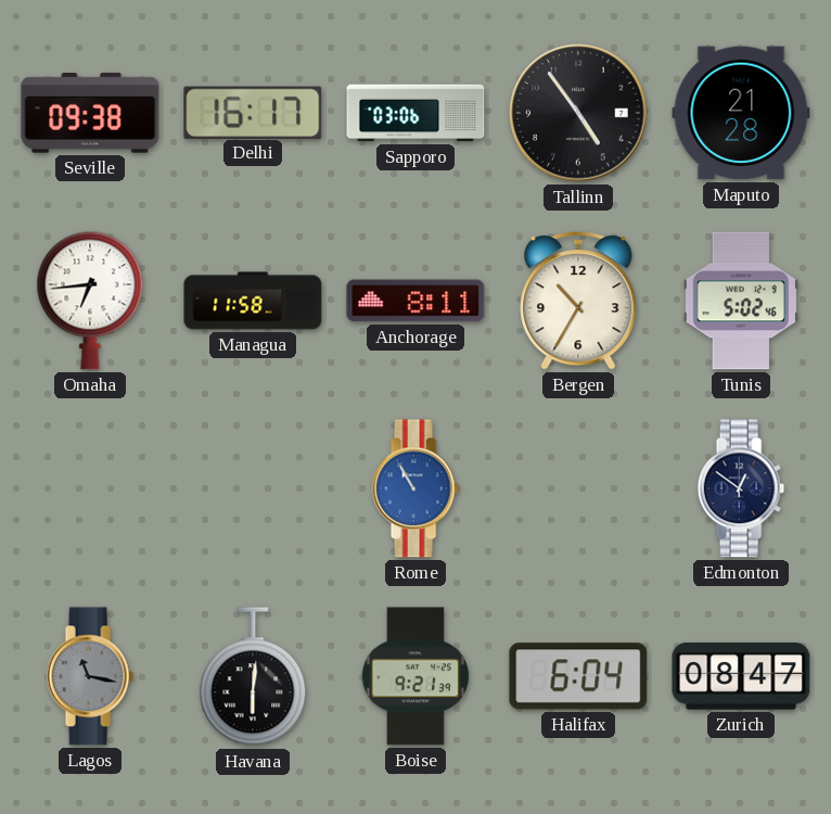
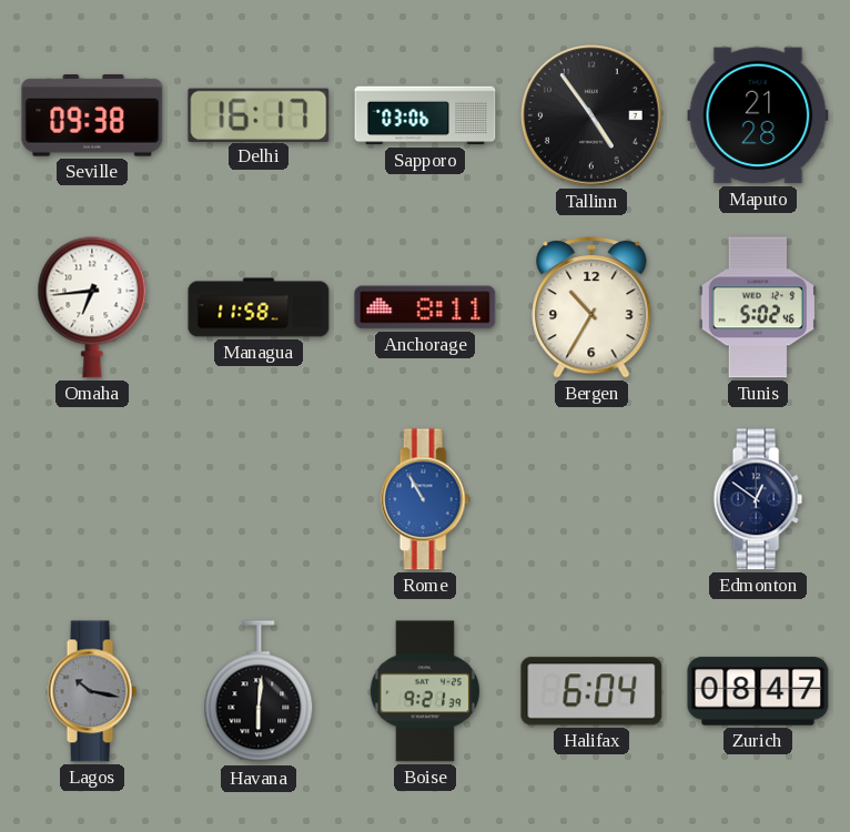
Lagos: 11:17 -> 10:17
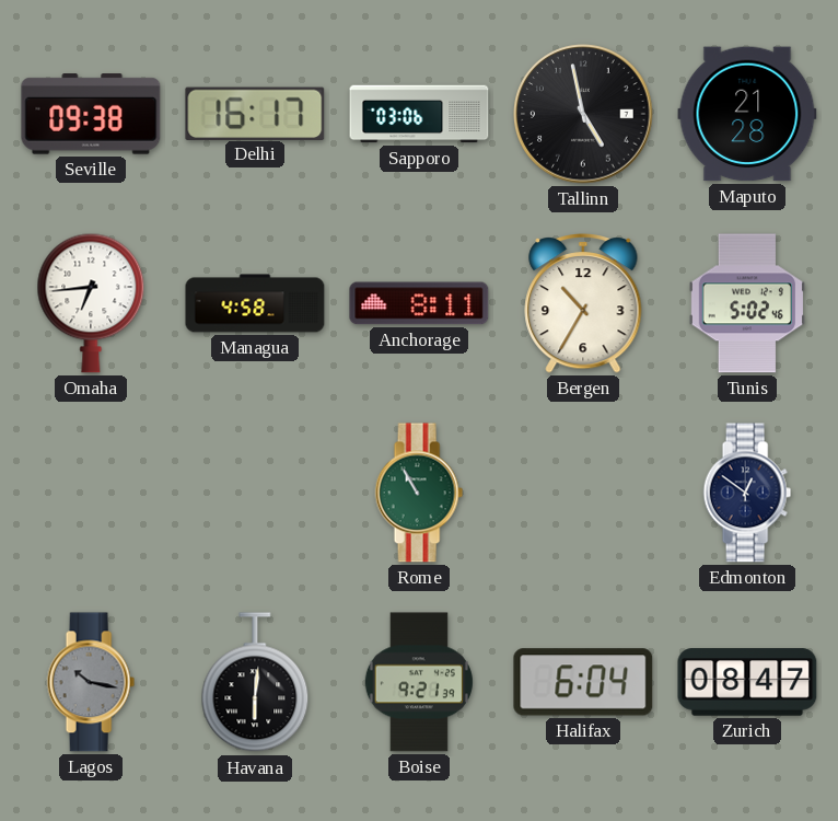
Tallinn: 4:54 -> 4:58
Managua: 11:58 -> 4:58
Rome dial: blue -> green
